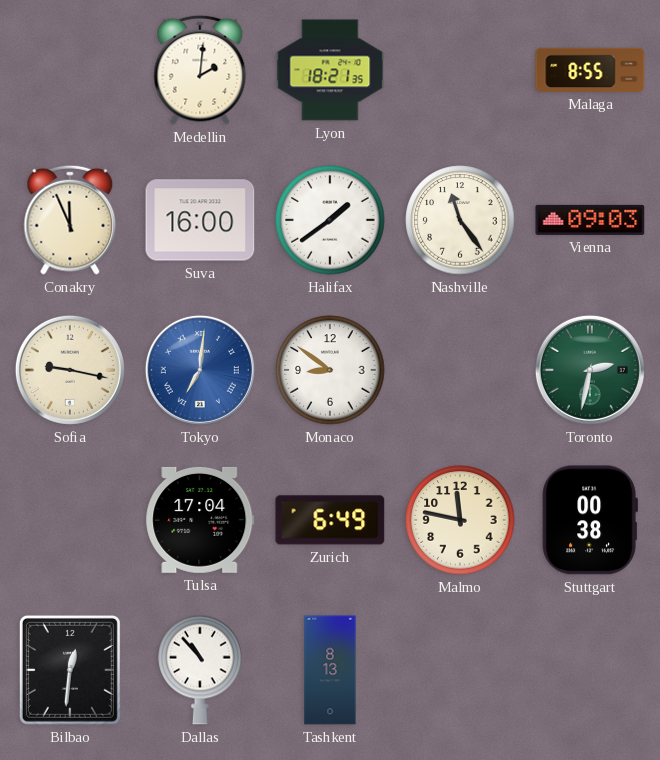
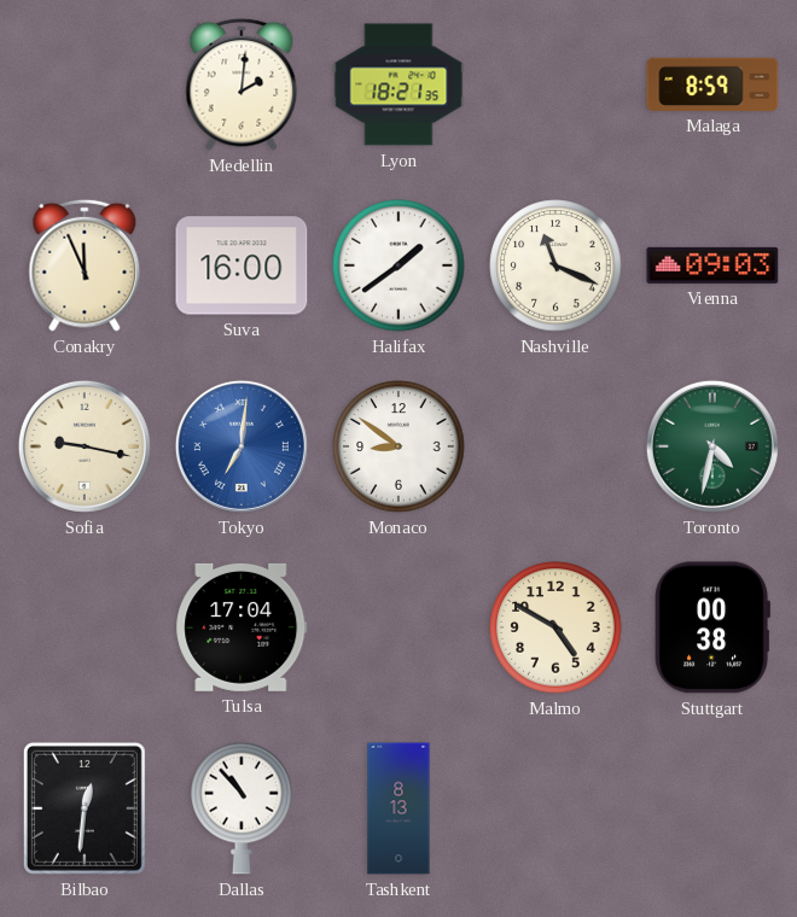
Malaga: 8:55 -> 8:59
Nashville: 11:24 -> 11:19
Toronto: 2:32 -> 4:32
Zurich: 6:49 -> none
Malmo: 11:47 -> 4:50
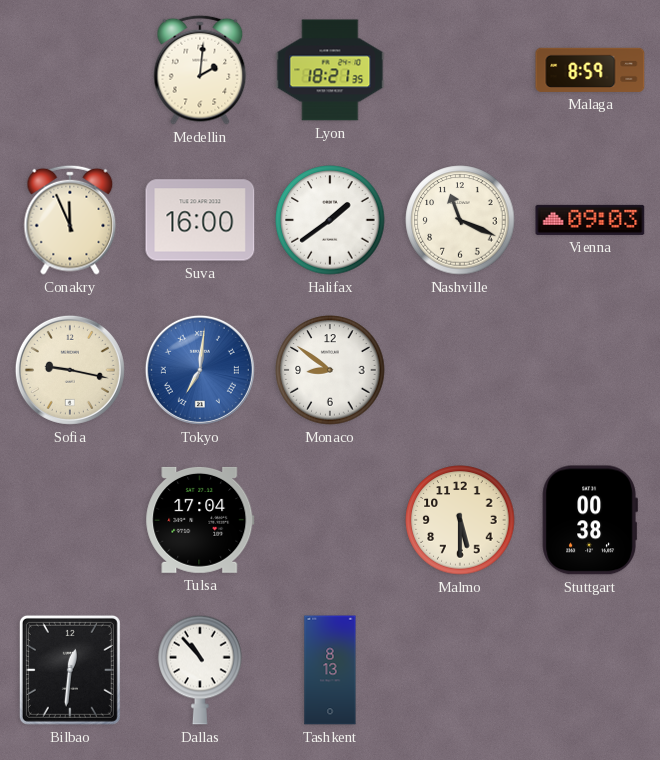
Toronto: 4:32 -> none
Malmo: 4:50 -> 5:30
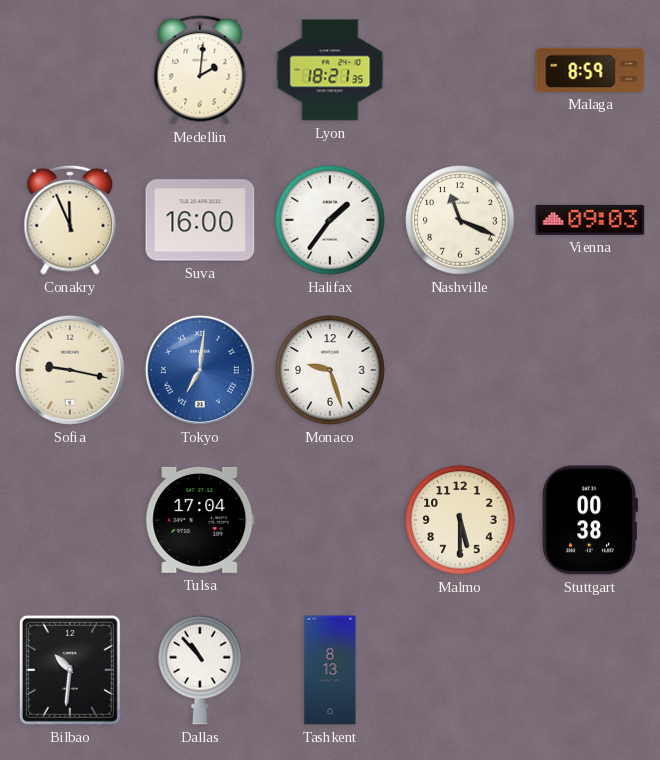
Halifax: 1:39 -> 1:36
Monaco: 8:51 -> 9:27
Bilbao: 12:31 -> 10:31
